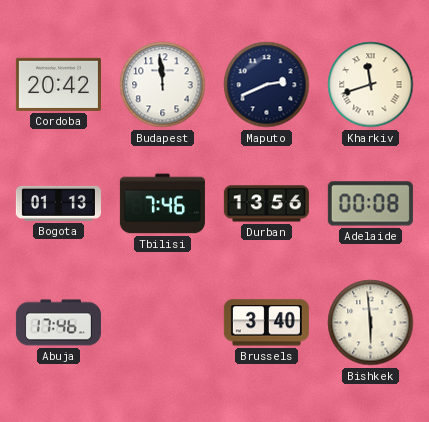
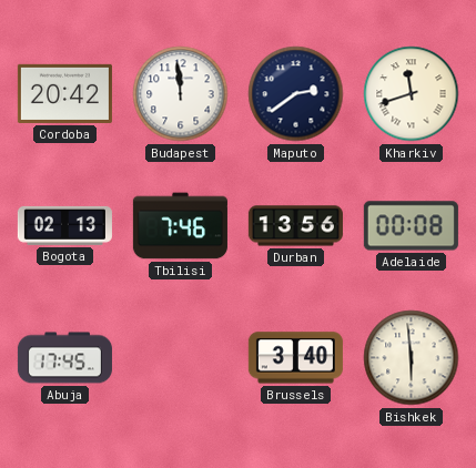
Maputo: 2:41 -> 2:39
Bogota: 01:13 -> 02:13
Abuja: 17:46 -> 17:45
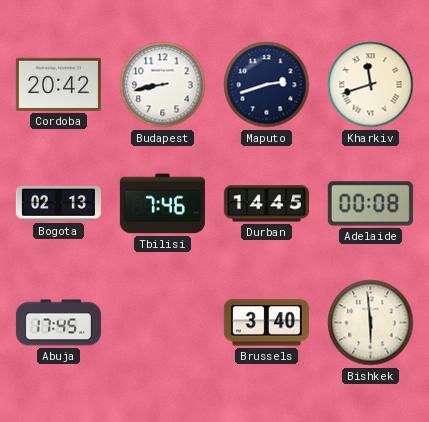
Budapest: 11:59 -> 8:43
Maputo: 2:39 -> 2:42
Durban: 13:56 -> 14:45
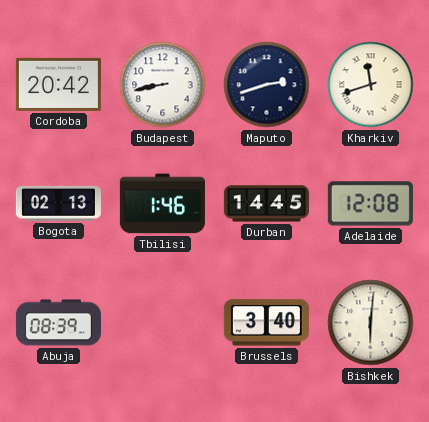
Tbilisi: 7:46 -> 1:46
Adelaide: 00:08 -> 12:08
Abuja: 17:45 -> 08:39
Bishkek: 5:59 -> 6:01
